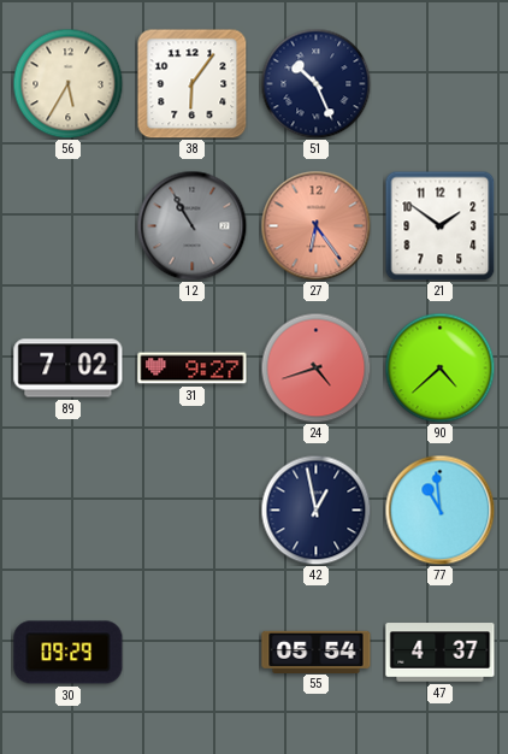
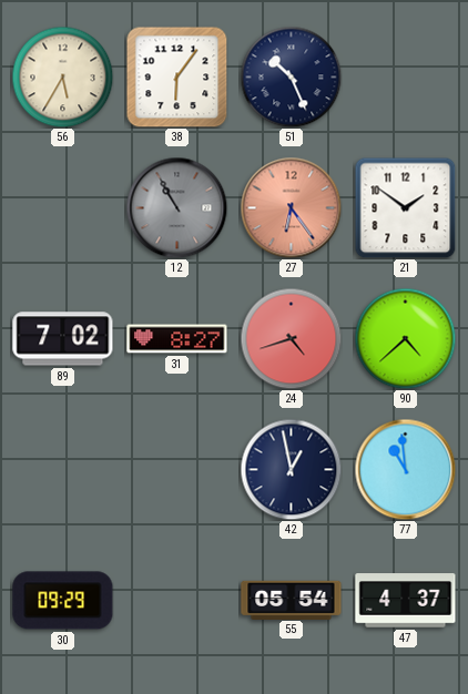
31: 9:27 -> 8:27
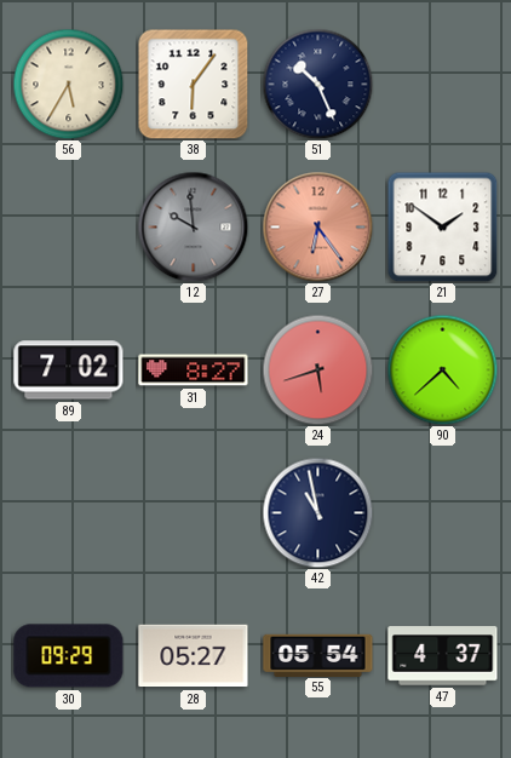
12: 10:55 -> 9:59
24: 4:42 -> 5:42
42: 12:58 -> 10:58
77: 10:59 -> none
28: none -> 05:27
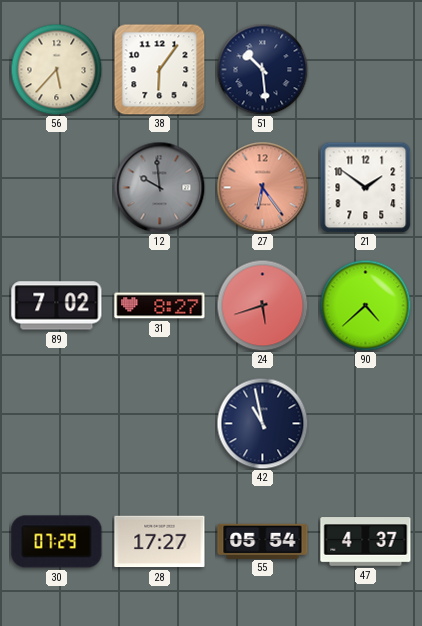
56: 5:35 -> 5:37
51: 10:26 -> 10:29
30: 09:29 -> 07:29
28: 05:27 -> 17:27
